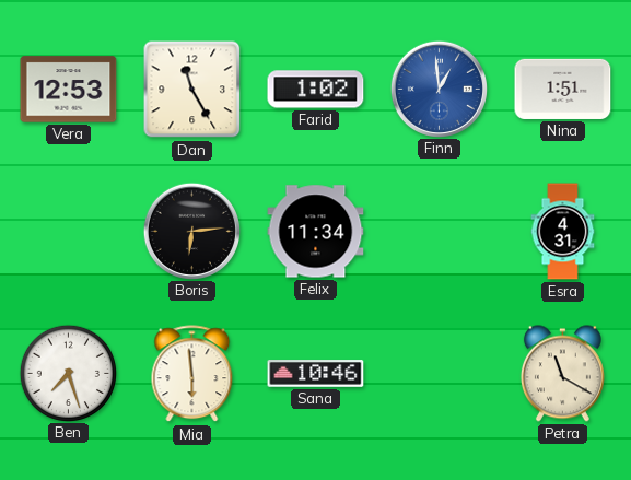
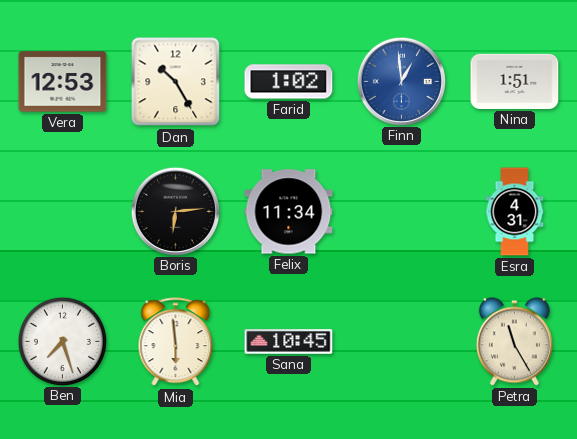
Dan: 11:25 -> 10:25
Sana: 10:46 -> 10:45
Petra: 11:20 -> 11:25
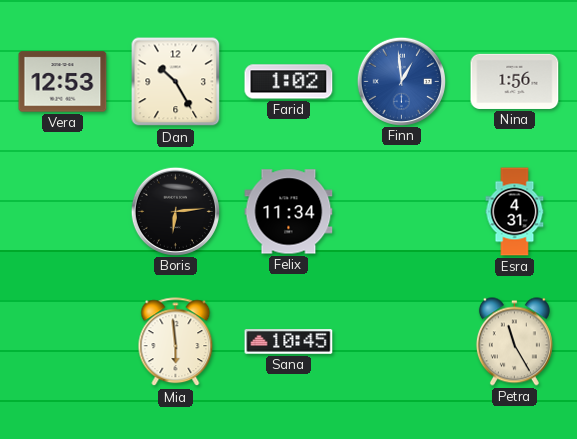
Nina: 1:51 -> 1:56
Ben: 7:27 -> none
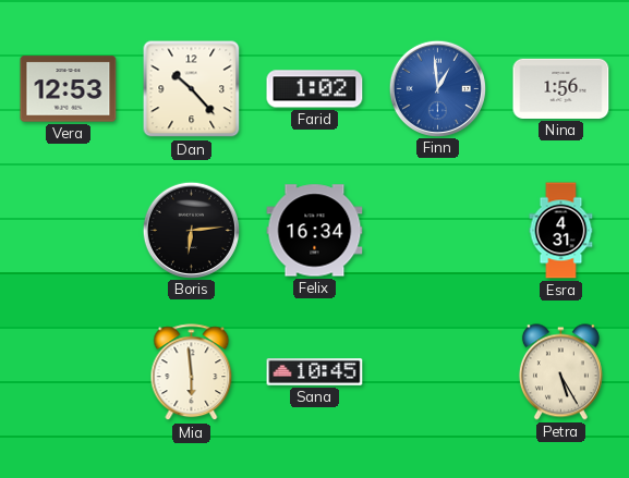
Dan: 10:25 -> 10:23
Felix: 11:34 -> 16:34
Petra: 11:25 -> 5:25
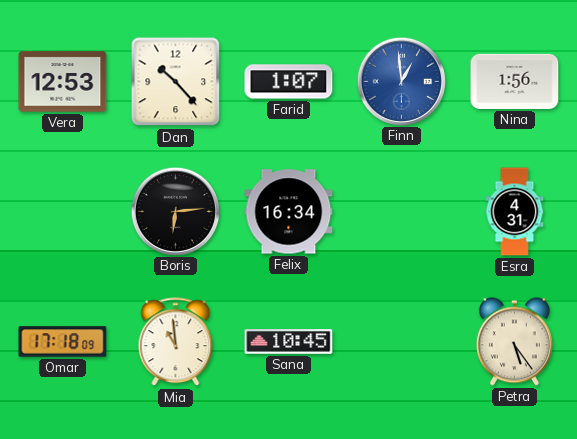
Farid: 1:02 -> 1:07
Omar: none -> 17:18
Mia: 5:59 -> 10:59
Petra: 5:25 -> 5:24
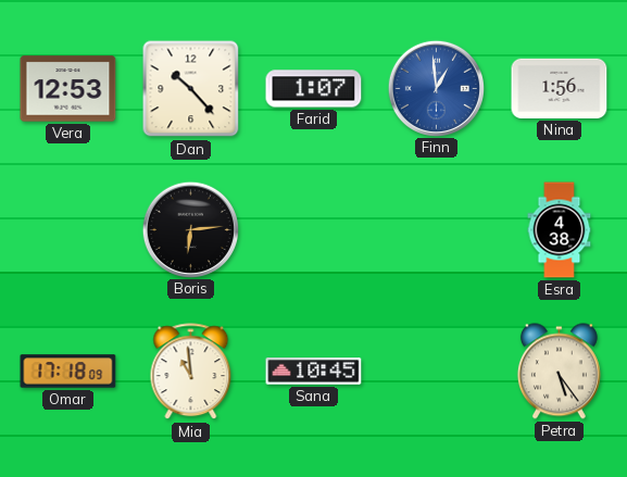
Felix: 16:34 -> none
Esra: 4:31 -> 4:38
